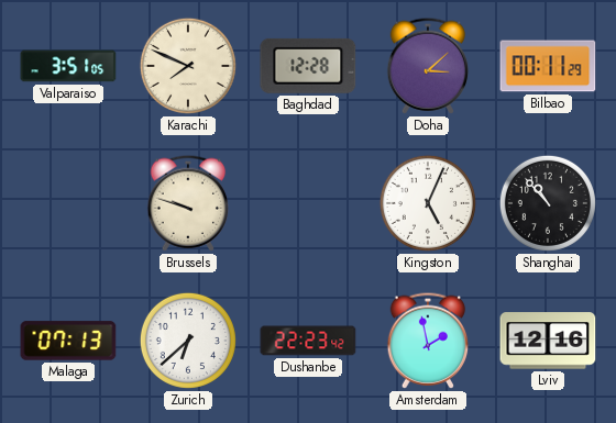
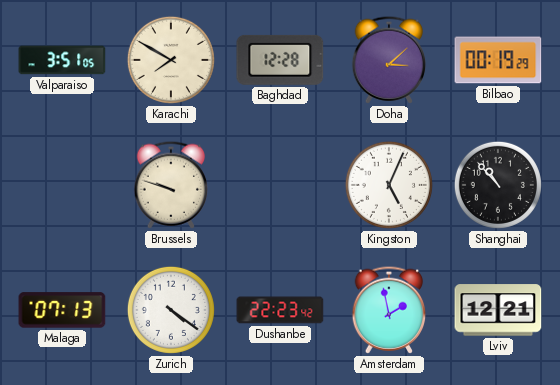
Karachi: 7:49 -> 7:50
Bilbao: 00:11 -> 00:19
Zurich: 6:38 -> 4:21
Lviv: 12:16 -> 12:21
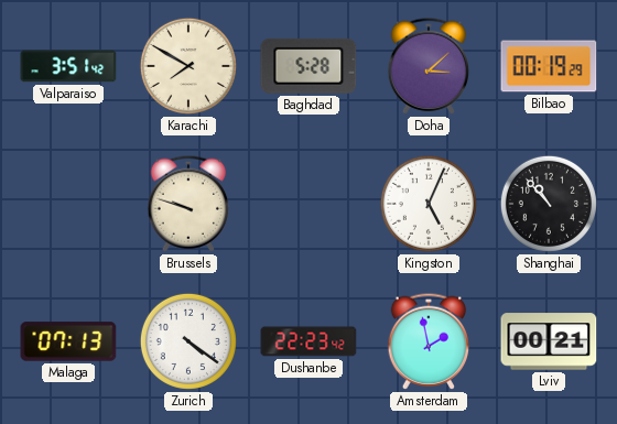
Valparaiso: 3:51:05 -> 3:51:42
Baghdad: 12:28 -> 5:28
Lviv: 12:21 -> 00:21
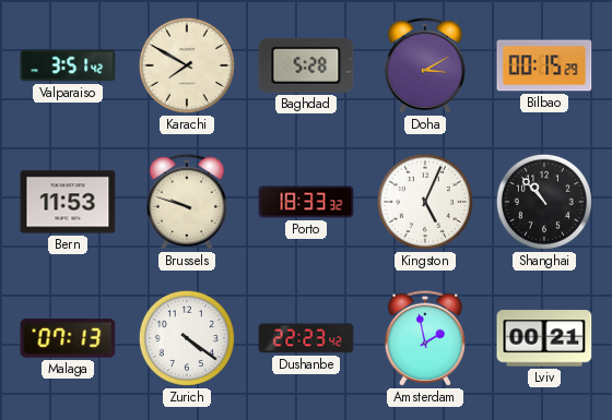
Doha: 3:08 -> 3:10
Bilbao: 00:19 -> 00:15
Bern: none -> 11:53
Porto: none -> 18:33
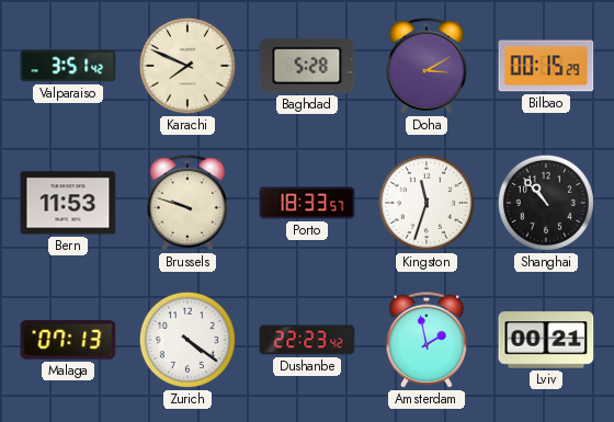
Karachi: 7:50 -> 7:49
Porto: 18:33:32 -> 18:33:57
Kingston: 5:04 -> 11:33
